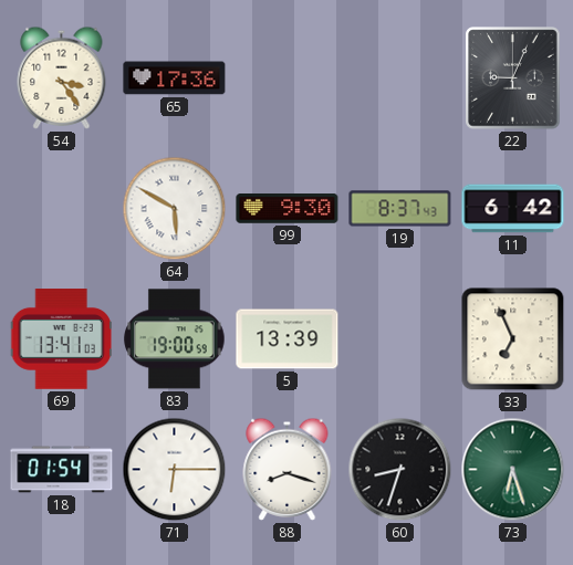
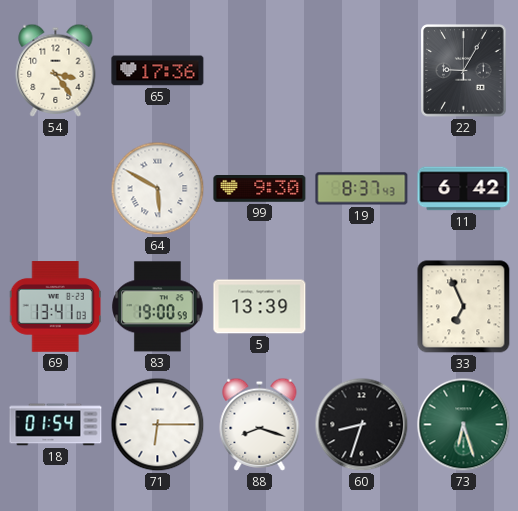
22: 9:04 -> 9:05
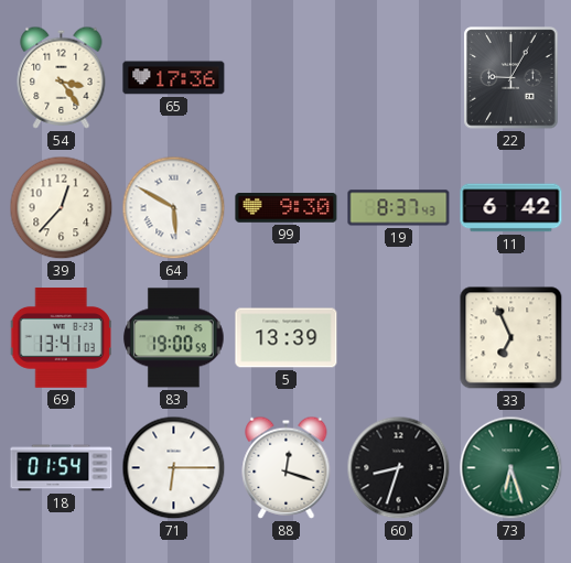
39: none -> 12:37
88: 8:18 -> 12:18
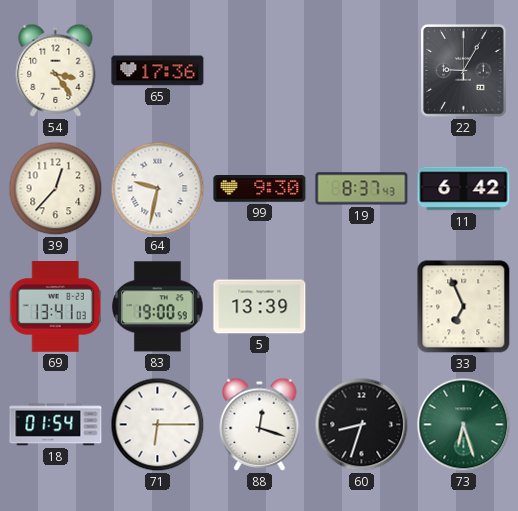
64: 5:50 -> 9:32
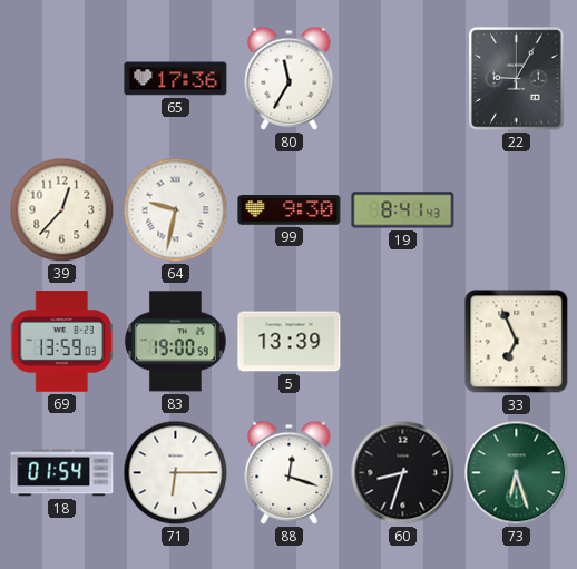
54: 3:24 -> none
80: none -> 11:35
19: 8:37 -> 8:41
11: 6:42 -> none
69: 13:41 -> 13:59
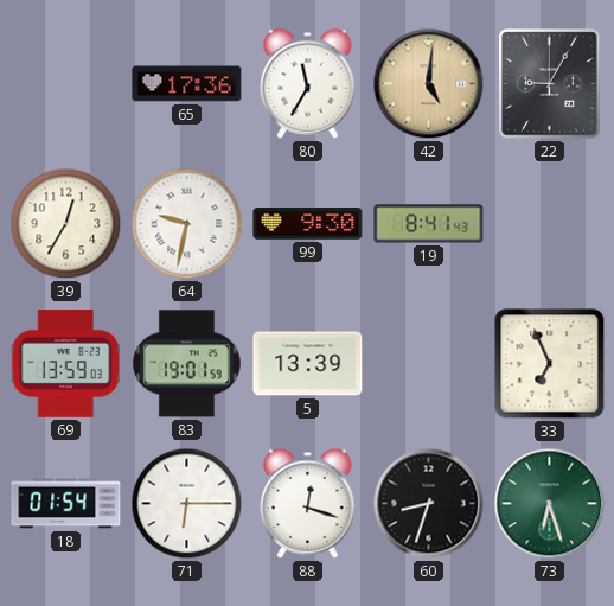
42: none -> 5:01
39: 12:37 -> 12:35
83: 19:00 -> 19:01
